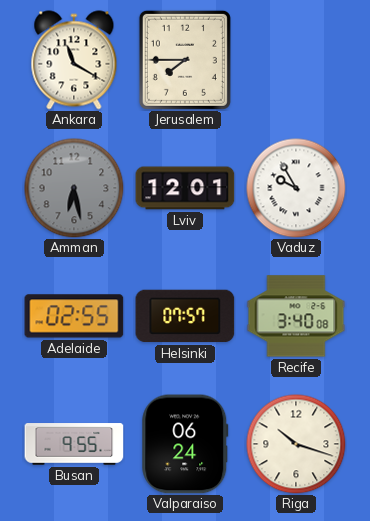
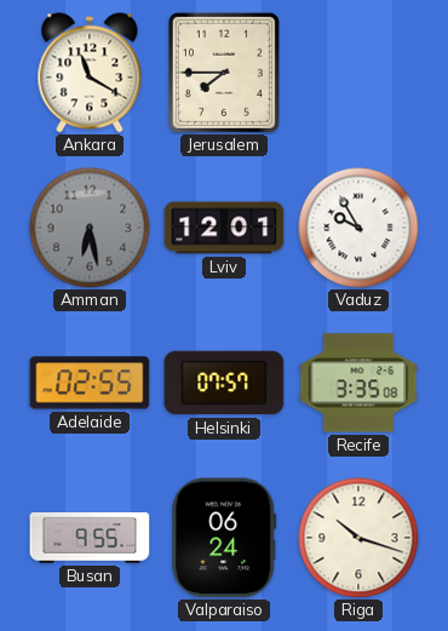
Recife: 3:40 -> 3:35
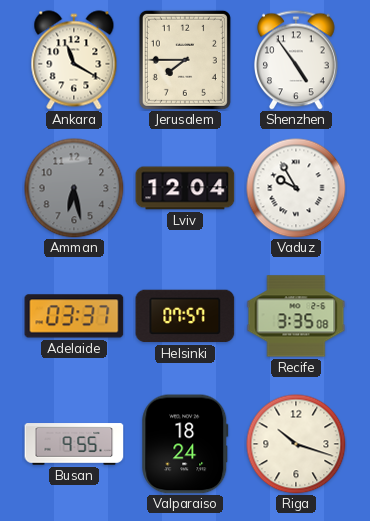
Shenzhen: none -> 4:54
Lviv: 12:01 -> 12:04
Adelaide: 02:55 -> 03:37
Valparaiso: 06:24 -> 18:24
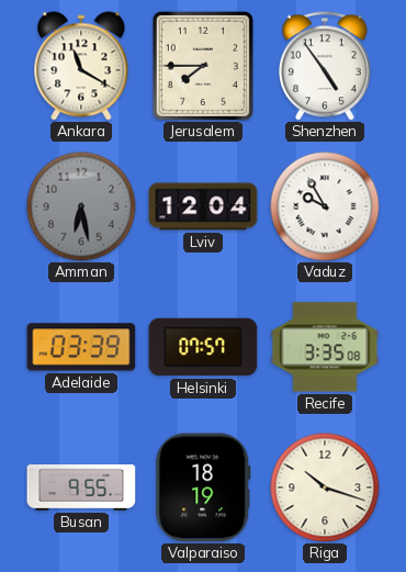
Adelaide: 03:37 -> 03:39
Valparaiso: 18:24 -> 18:19
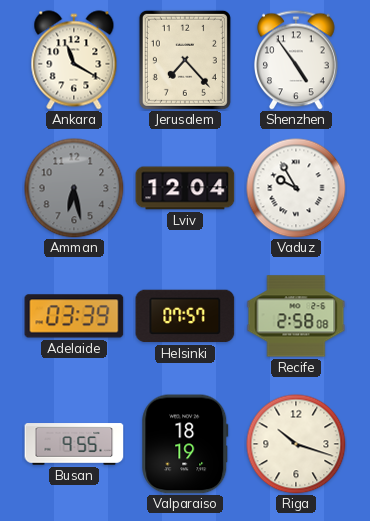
Jerusalem: 7:45 -> 7:23
Recife: 3:35 -> 2:58
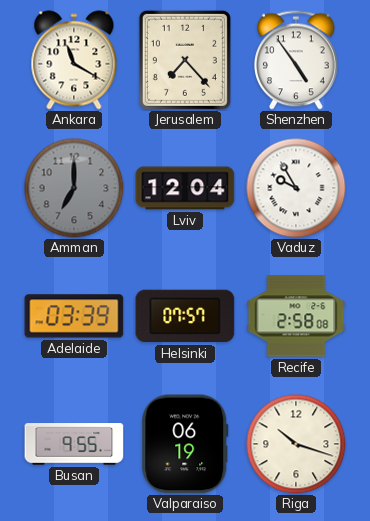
Amman: 6:28 -> 7:00
Valparaiso: 18:19 -> 06:19
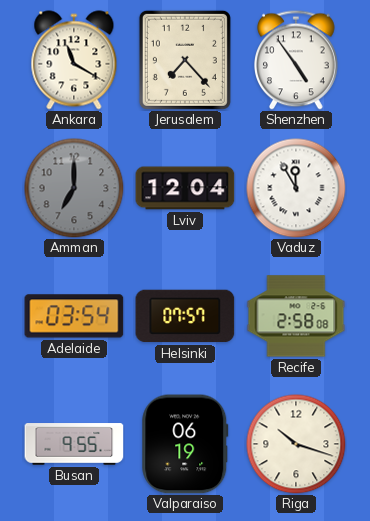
Vaduz: 9:55 -> 11:55
Adelaide: 03:39 -> 03:54
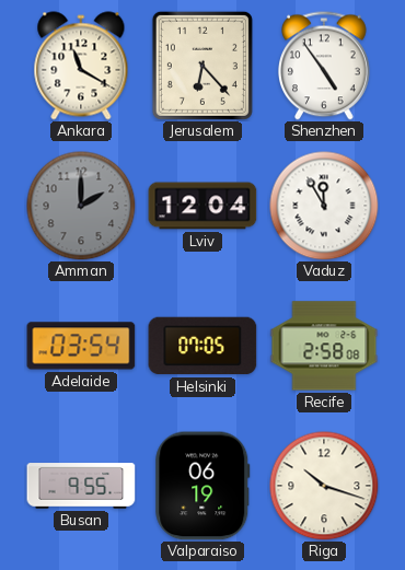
Jerusalem: 7:23 -> 6:23
Amman: 7:00 -> 2:00
Helsinki: 07:57 -> 07:05
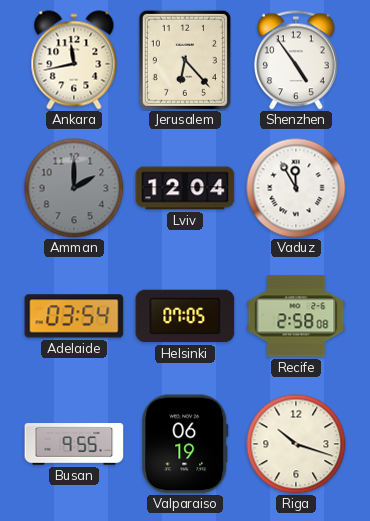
Ankara: 11:20 -> 11:43
